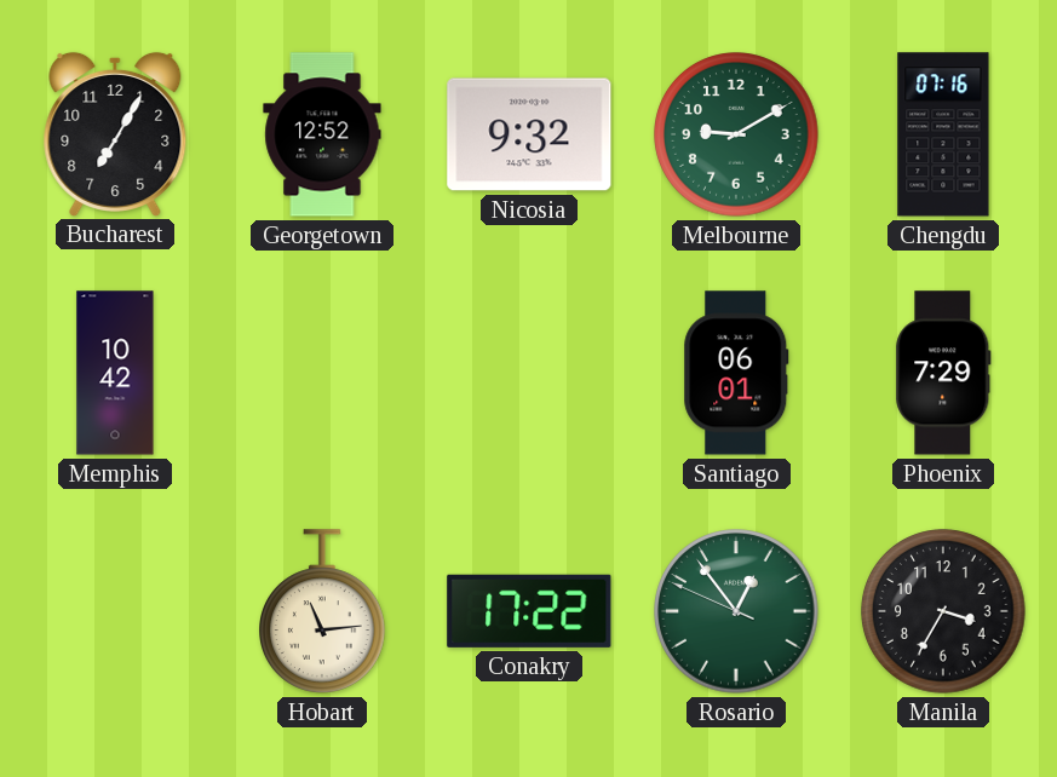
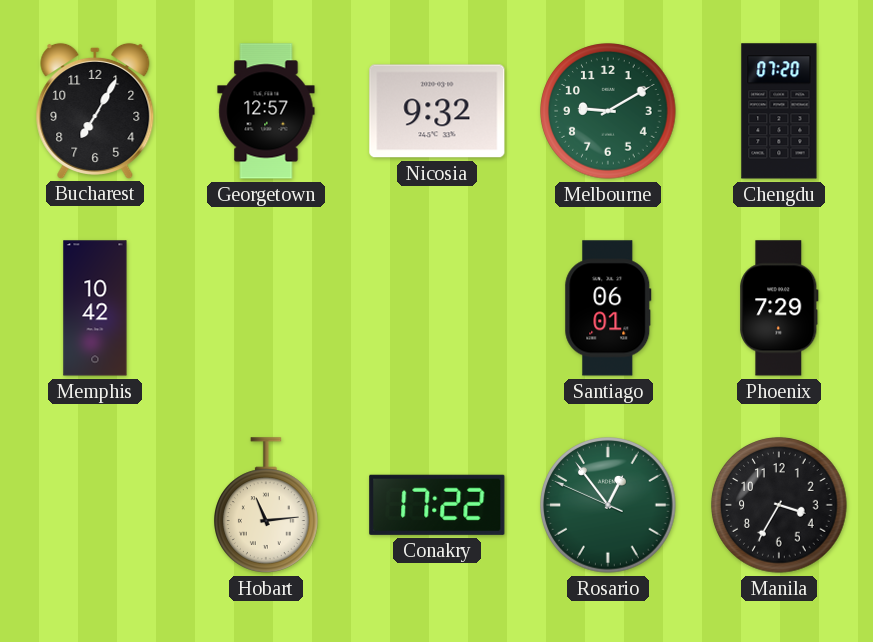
Georgetown: 12:52 -> 12:57
Chengdu: 07:16 -> 07:20
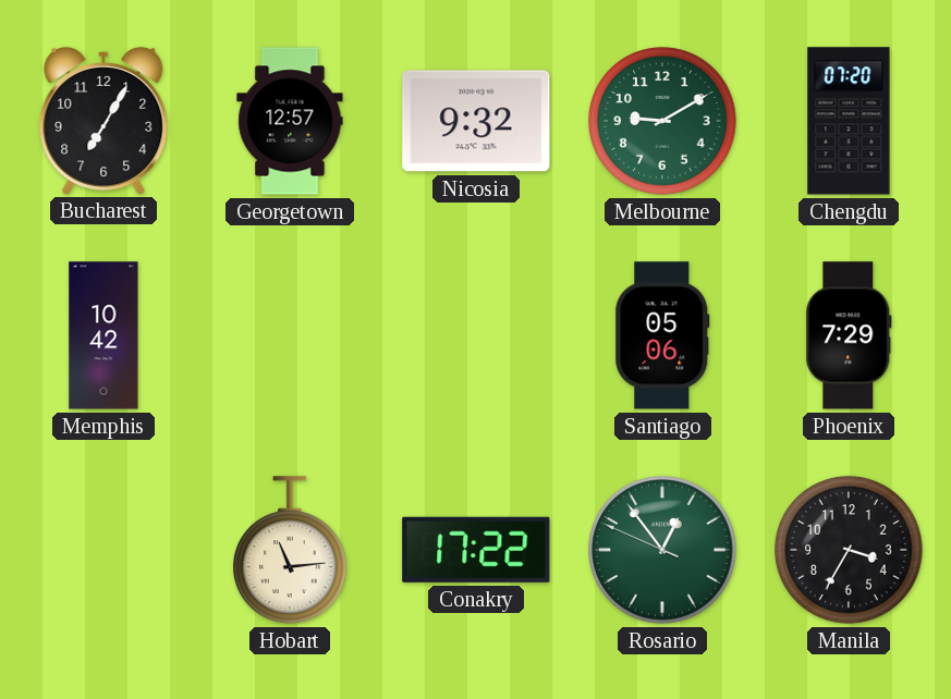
Santiago: 06:01 -> 05:06
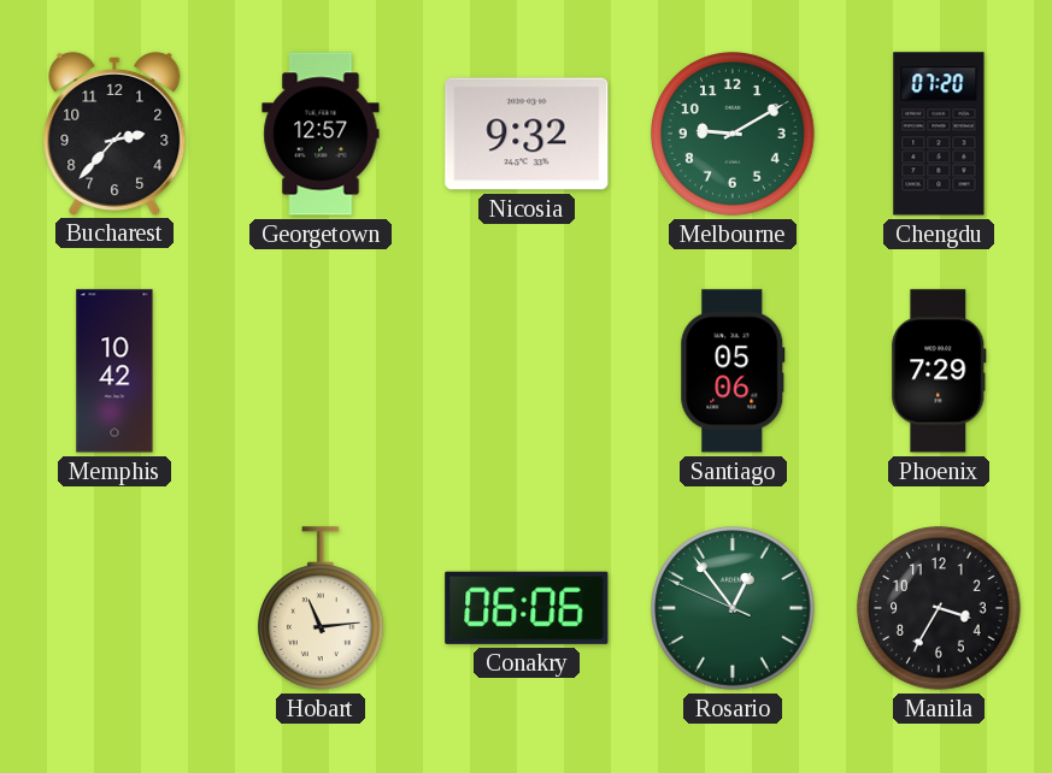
Bucharest: 7:05 -> 2:37
Conakry: 17:22 -> 06:06
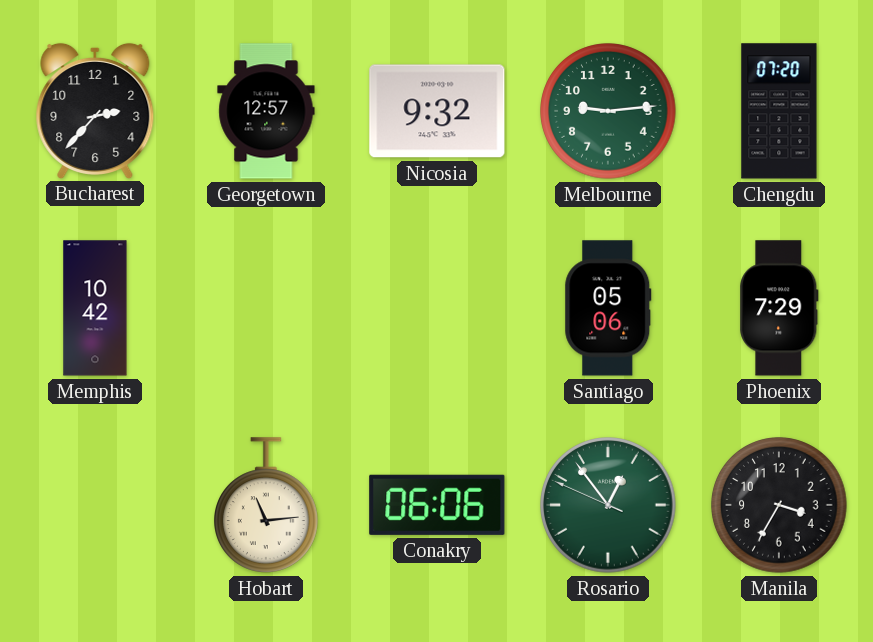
Melbourne: 9:10 -> 9:14
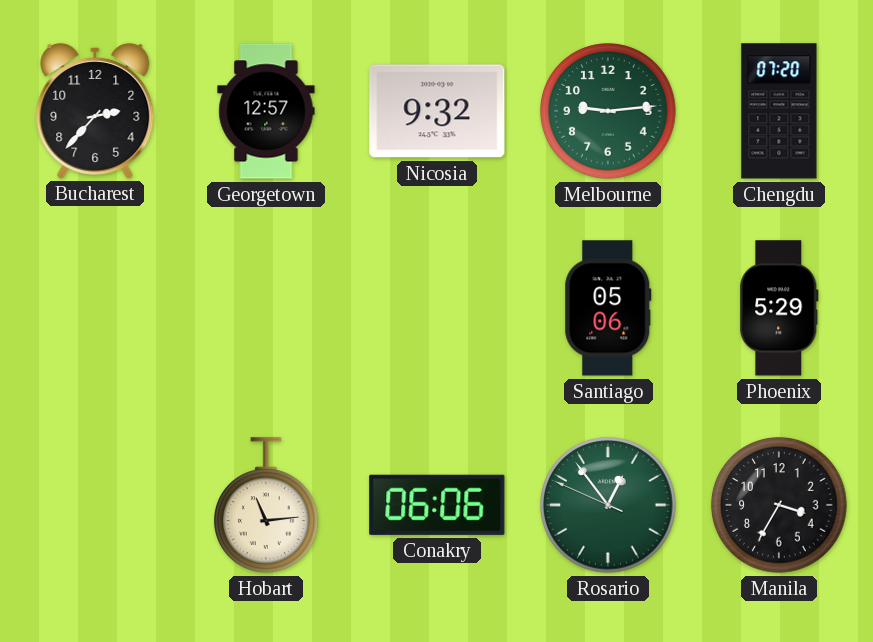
Memphis: 10:42 -> none
Phoenix: 7:29 -> 5:29
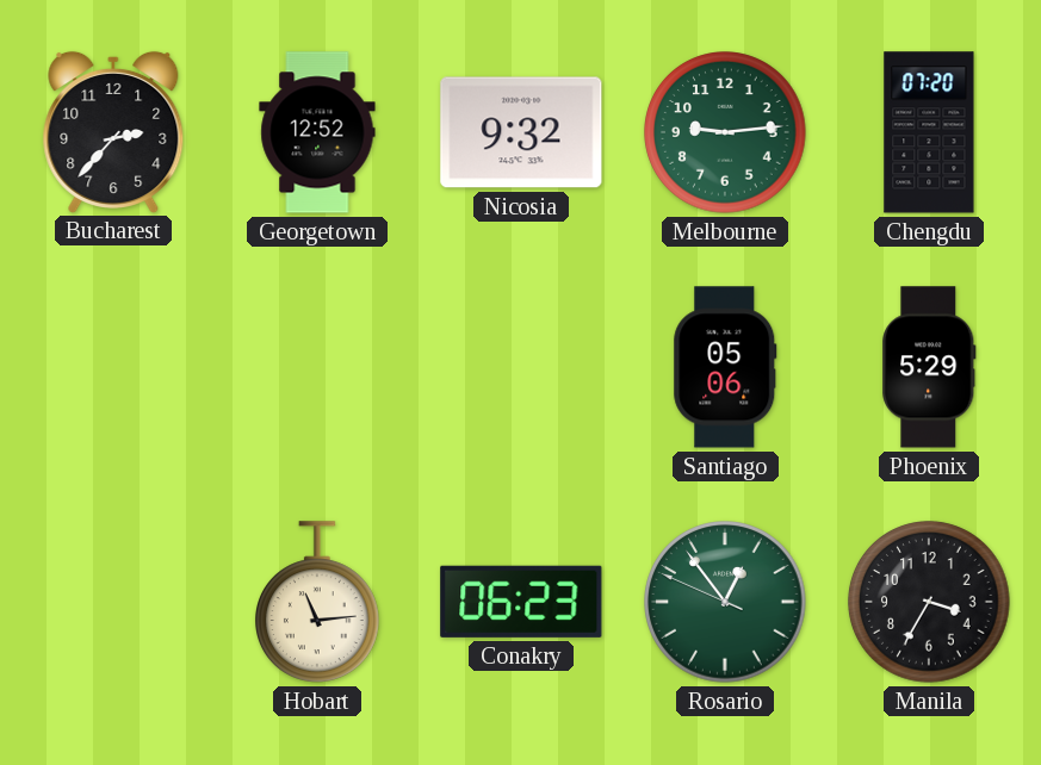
Georgetown: 12:57 -> 12:52
Conakry: 06:06 -> 06:23
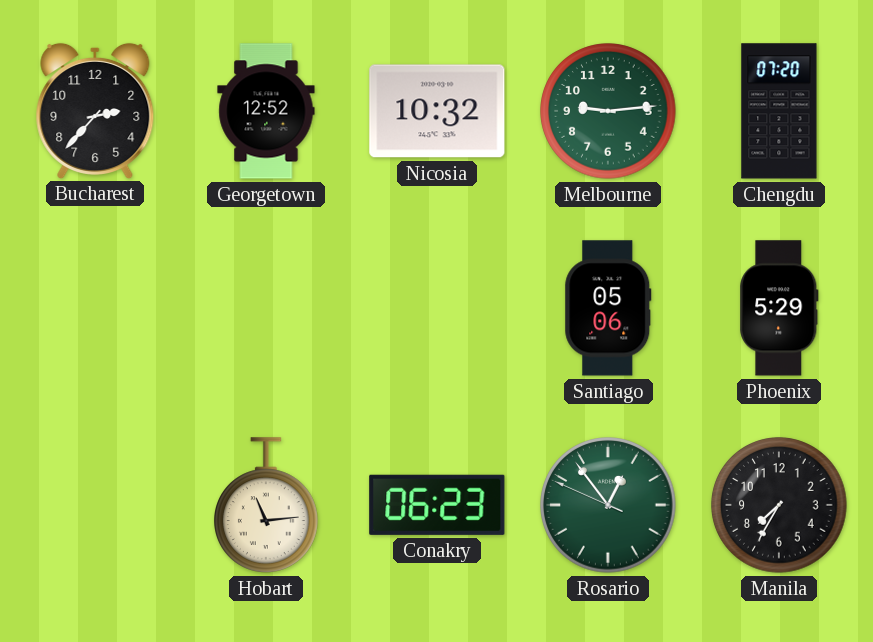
Nicosia: 9:32 -> 10:32
Manila: 3:35 -> 7:35
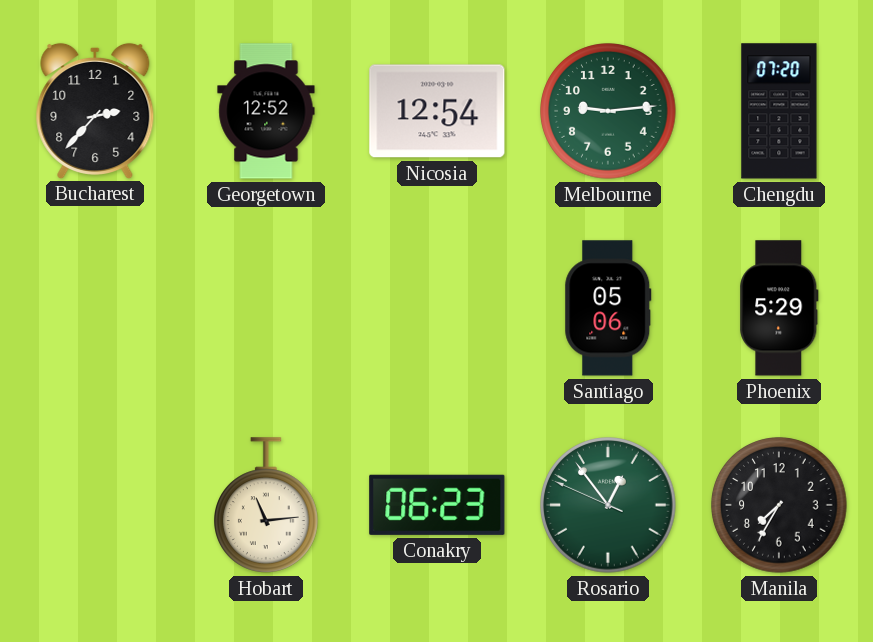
Nicosia: 10:32 -> 12:54
